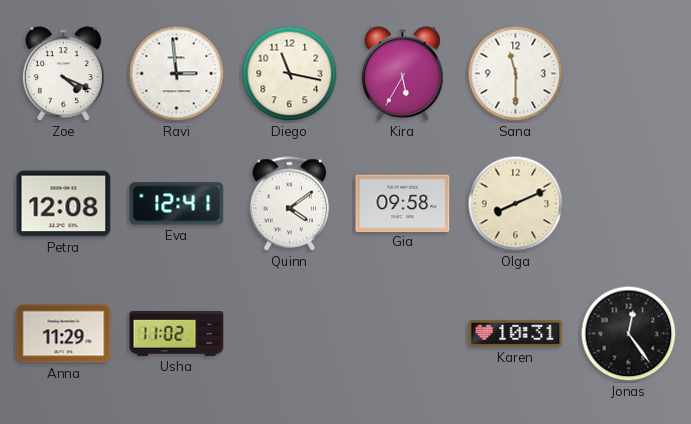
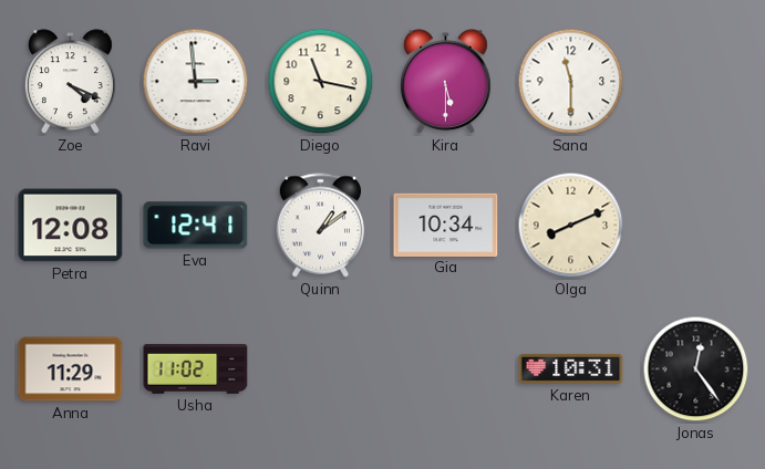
Kira: 5:35 -> 5:30
Quinn: 4:09 -> 1:09
Gia: 09:58 -> 10:34
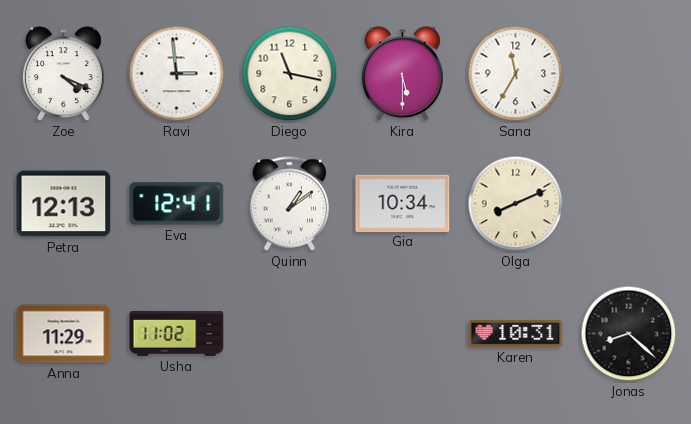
Sana: 11:30 -> 11:35
Petra: 12:08 -> 12:13
Jonas: 12:24 -> 8:22
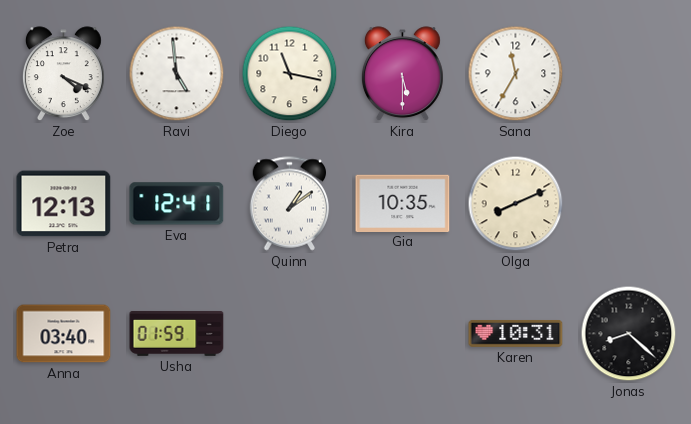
Ravi: 2:59 -> 4:59
Gia: 10:34 -> 10:35
Anna: 11:29 -> 03:40
Usha: 11:02 -> 01:59
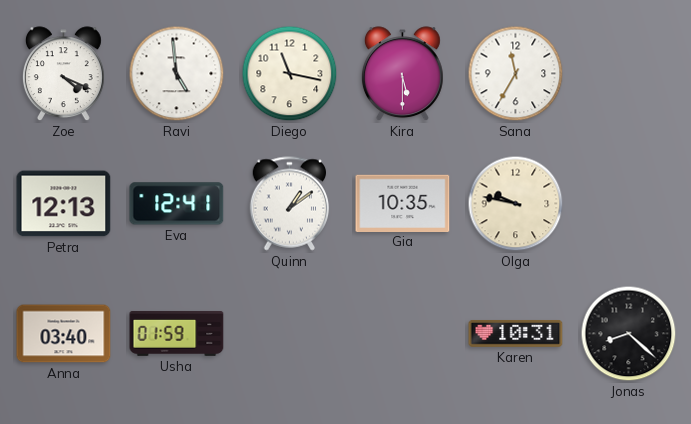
Olga: 8:11 -> 9:47
